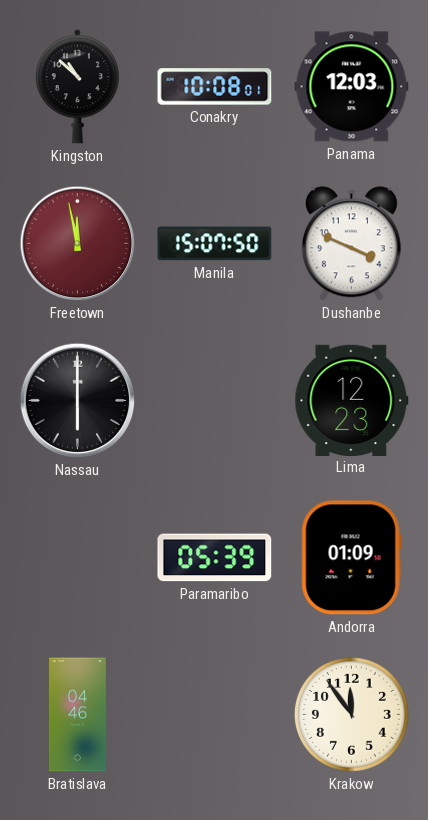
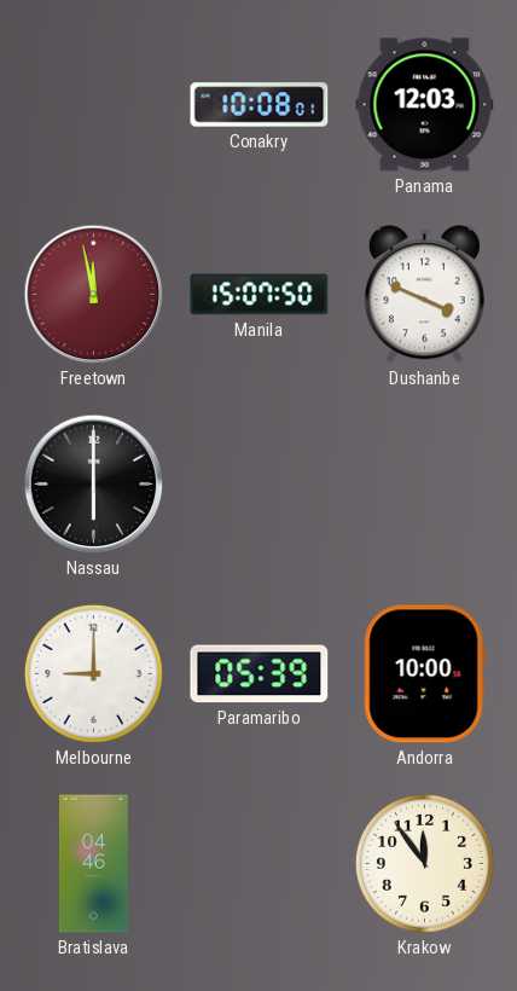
Kingston: 10:52 -> none
Lima: 12:23 -> none
Melbourne: none -> 9:00
Andorra: 01:09 -> 10:00
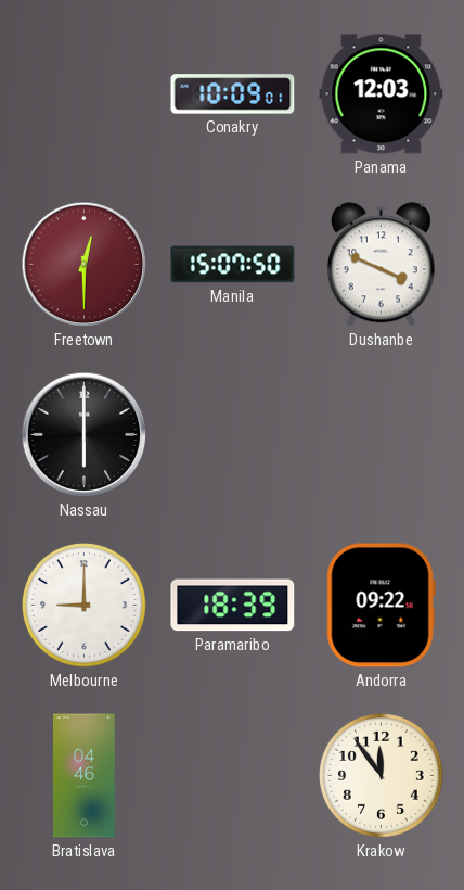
Conakry: 10:08 -> 10:09
Freetown: 11:58 -> 12:30
Paramaribo: 05:39 -> 18:39
Andorra: 10:00 -> 09:22
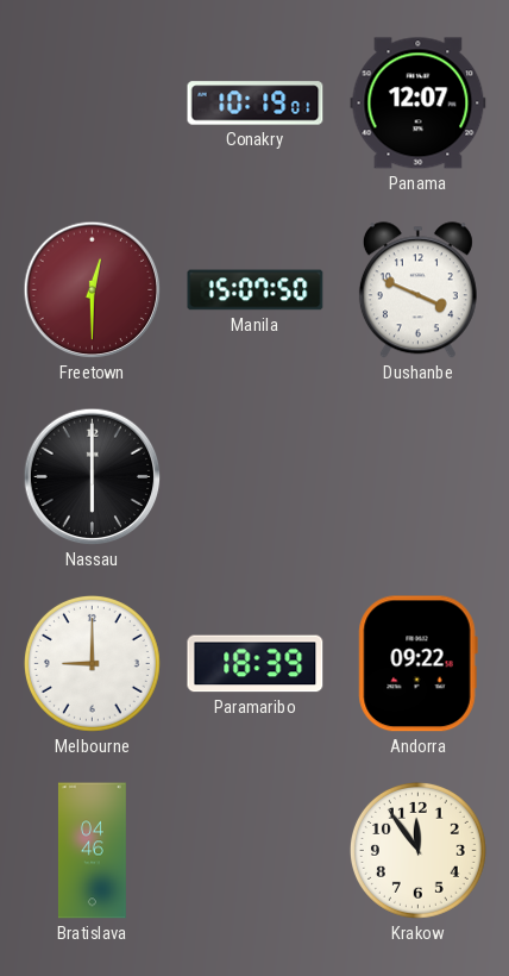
Conakry: 10:09 -> 10:19
Panama: 12:03 -> 12:07
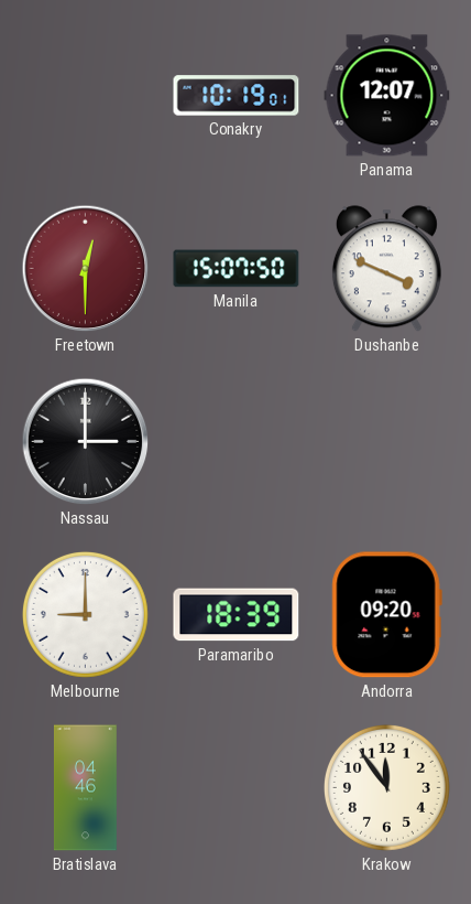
Nassau: 6:00 -> 3:00
Andorra: 09:22 -> 09:20
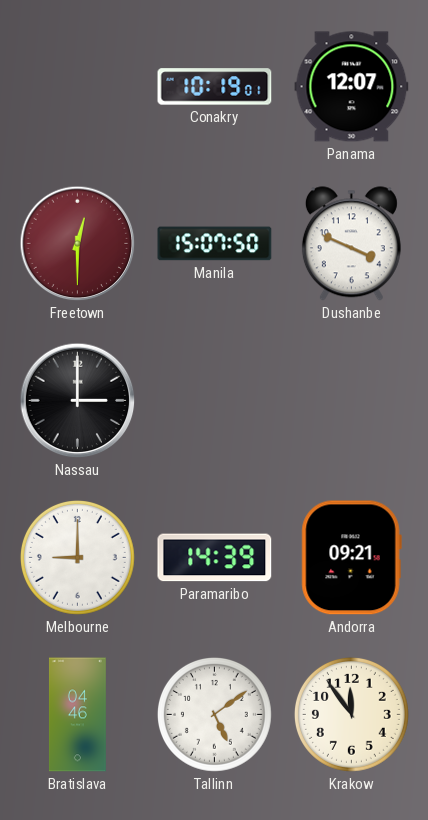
Paramaribo: 18:39 -> 14:39
Andorra: 09:20 -> 09:21
Tallinn: none -> 5:09
